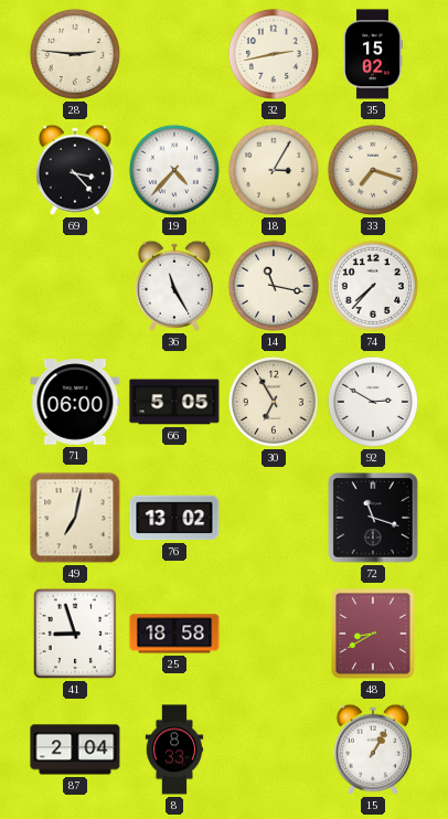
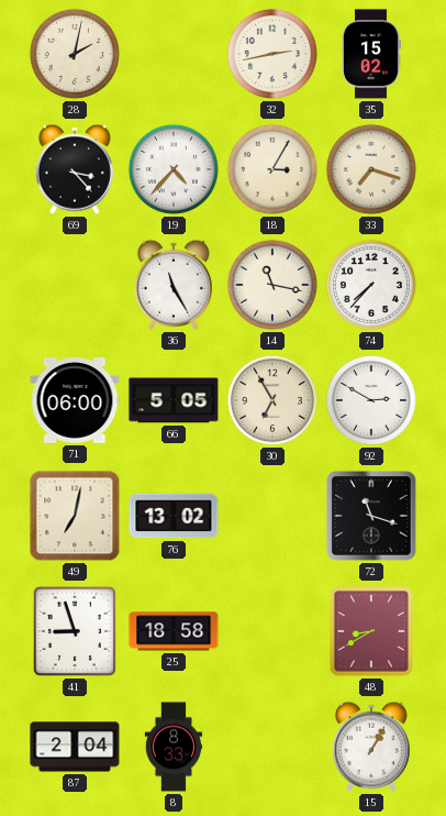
28: 2:46 -> 2:02
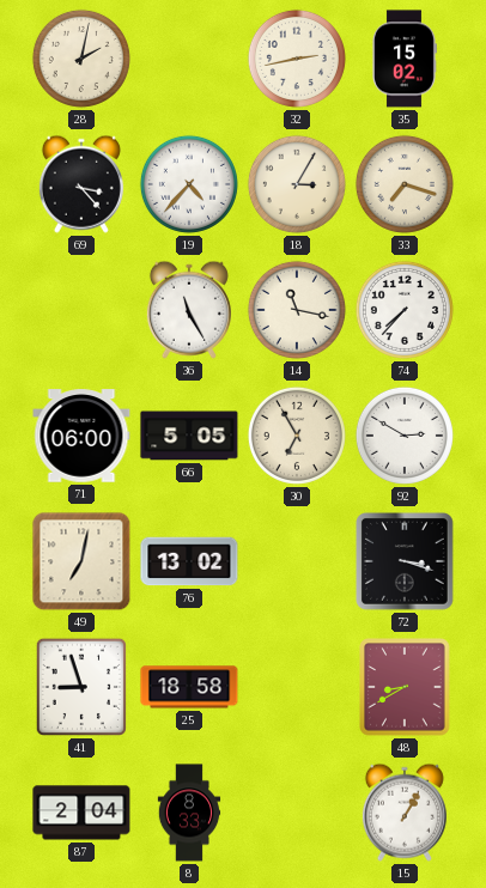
72: 11:18 -> 3:18
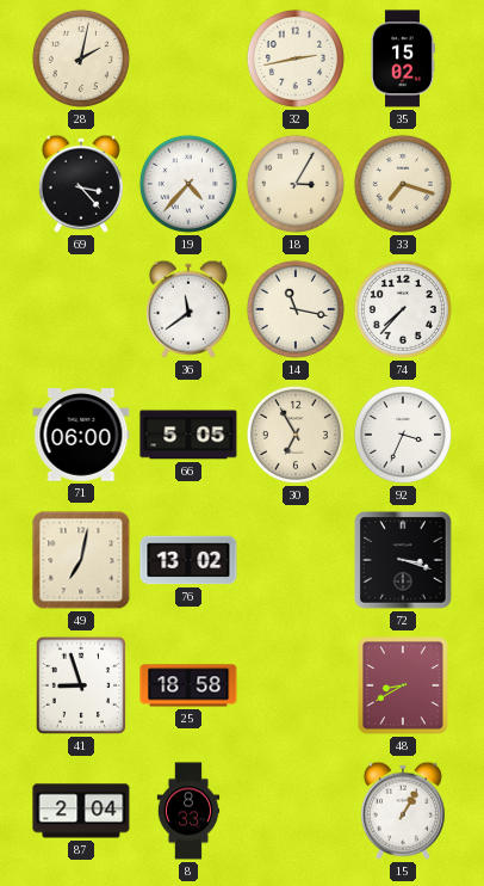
36: 11:25 -> 11:39
92: 2:50 -> 3:34
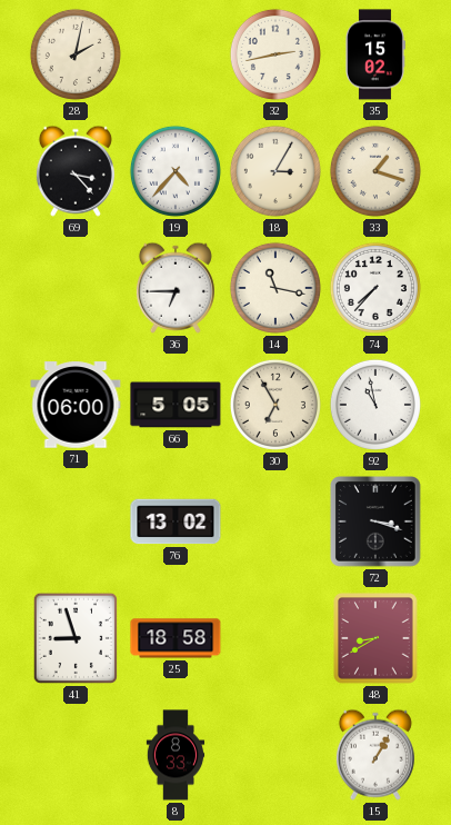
33: 7:18 -> 1:18
36: 11:39 -> 6:45
92: 3:34 -> 10:58
49: 7:02 -> none
87: 2:04 -> none
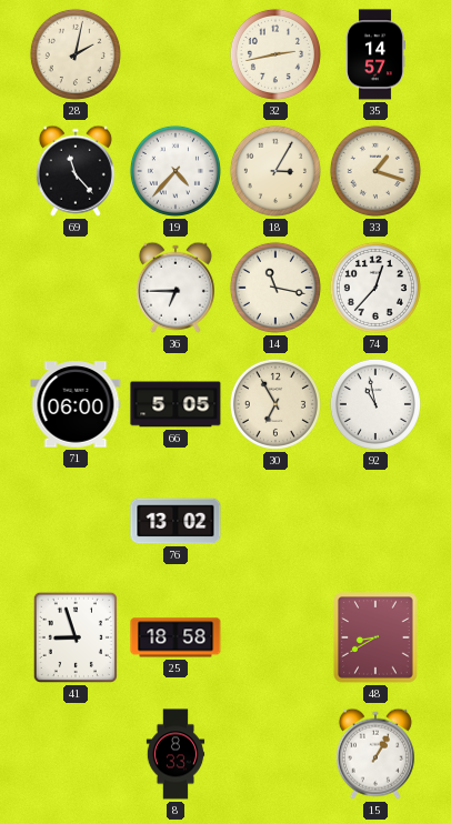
35: 15:02 -> 14:57
69: 3:23 -> 11:23
74: 7:37 -> 12:37
72: 3:18 -> none
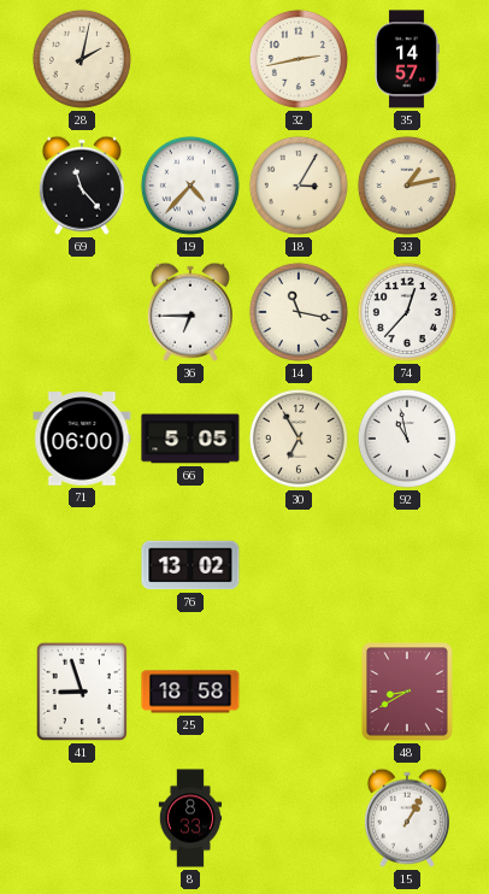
33: 1:18 -> 1:13
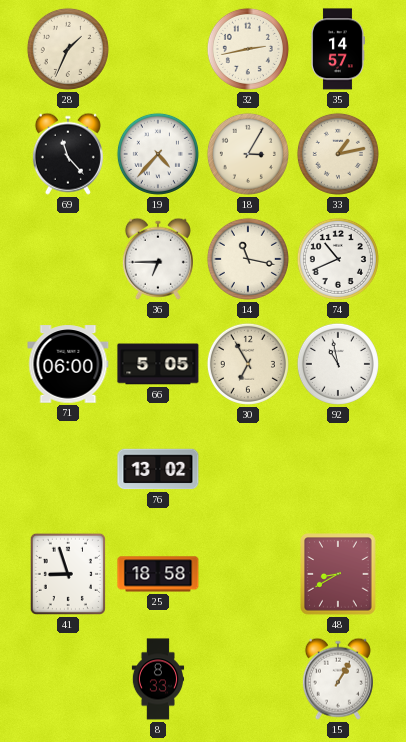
28: 2:02 -> 1:34
74: 12:37 -> 10:41
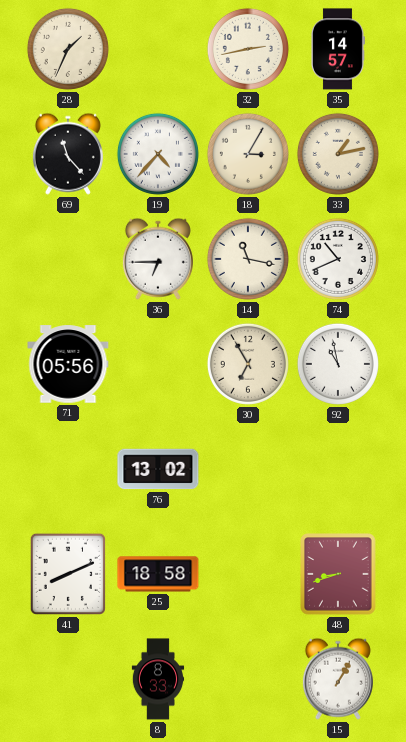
71: 06:00 -> 05:56
66: 5:05 -> none
41: 8:57 -> 8:11
48: 8:40 -> 8:42
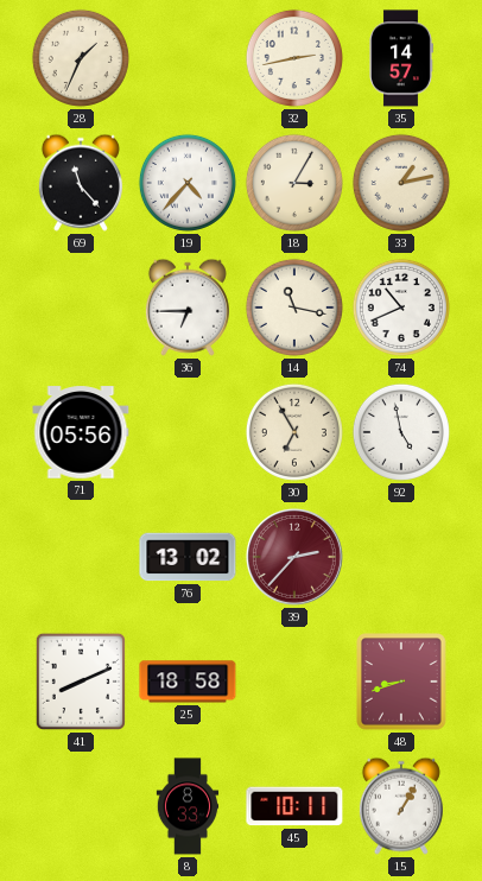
92: 10:58 -> 4:58
39: none -> 2:37
45: none -> 10:11
